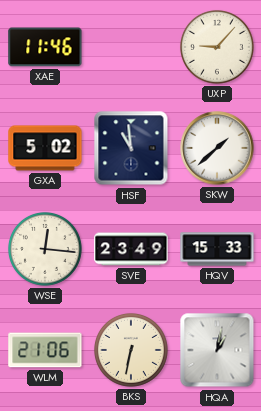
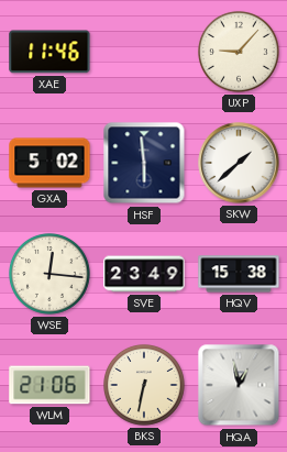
HSF: 10:59 -> 5:59
HQV: 15:33 -> 15:38
HQA: 1:02 -> 12:58
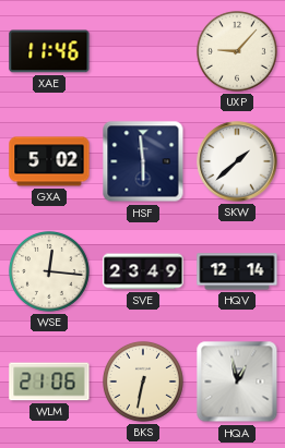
HQV: 15:38 -> 12:14
